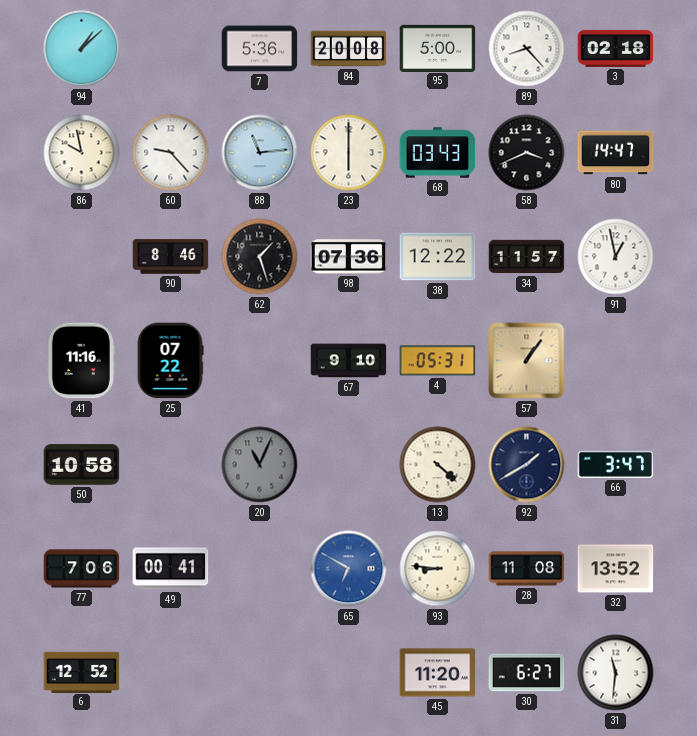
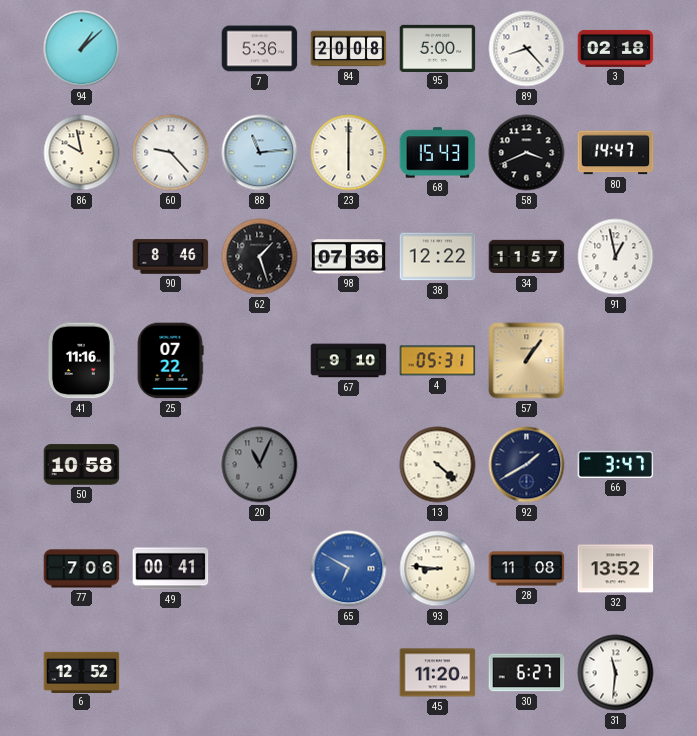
68: 03:43 -> 15:43
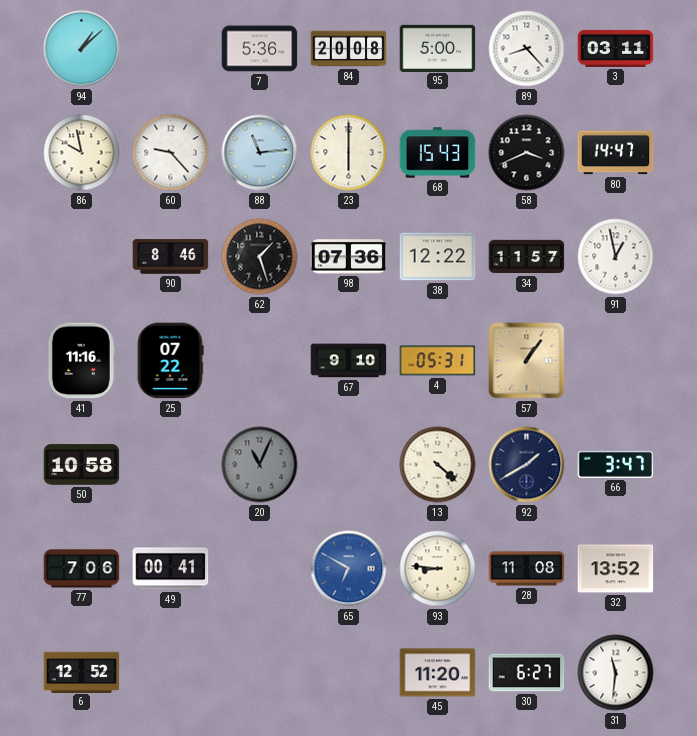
3: 02:18 -> 03:11
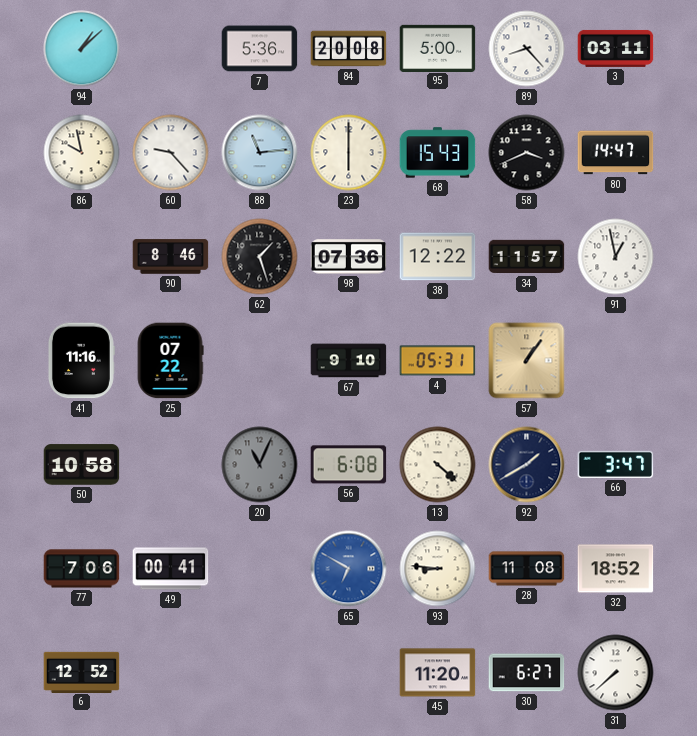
56: none -> 6:08
32: 13:52 -> 18:52
31: 11:31 -> 7:38
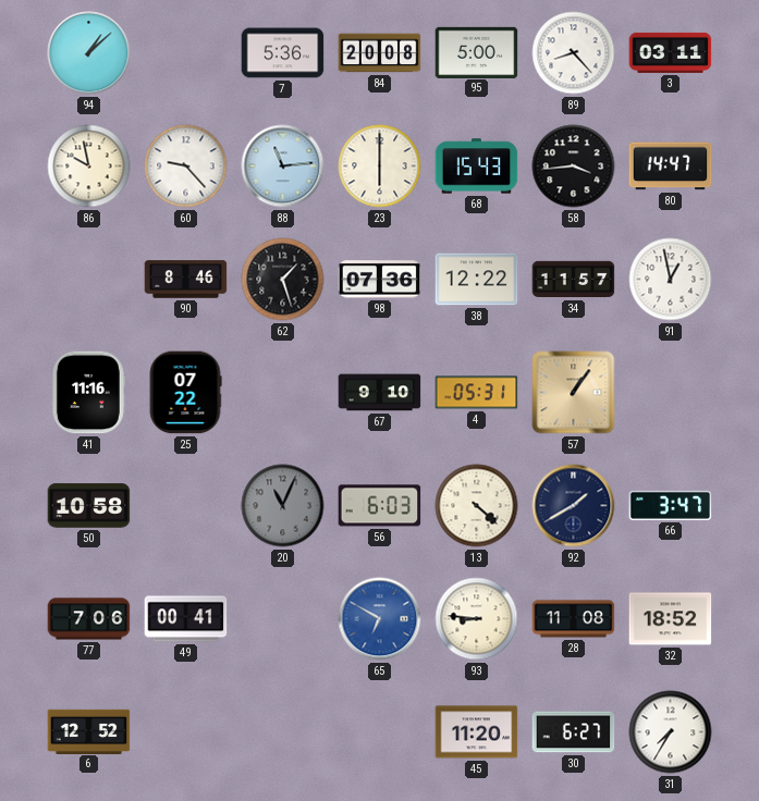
58: 3:41 -> 3:44
56: 6:08 -> 6:03
31: 7:38 -> 7:35
